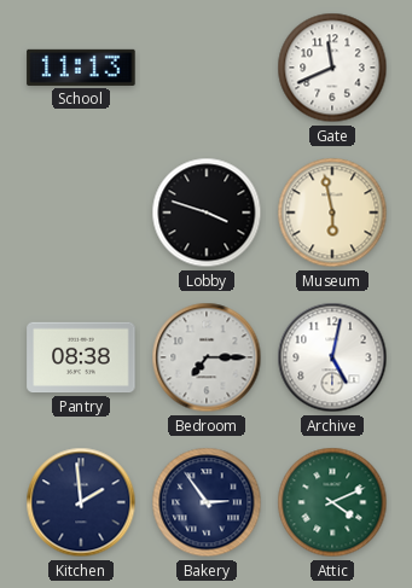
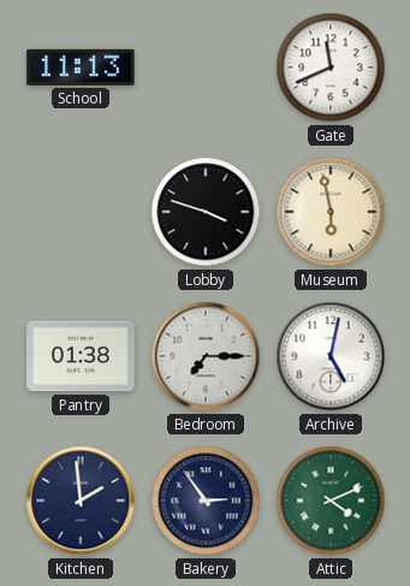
Pantry: 08:38 -> 01:38
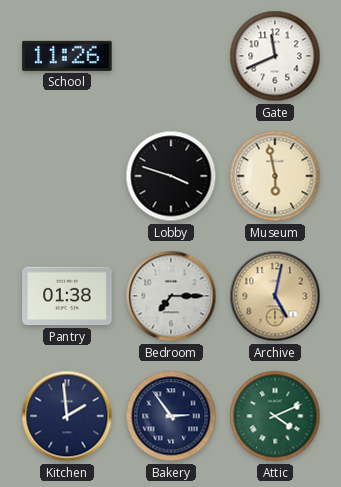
School: 11:13 -> 11:26
Archive dial: white -> champagne
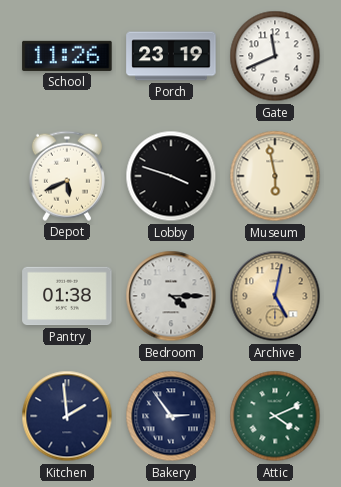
Porch: none -> 23:19
Depot: none -> 5:41
Bedroom: 7:15 -> 4:15
